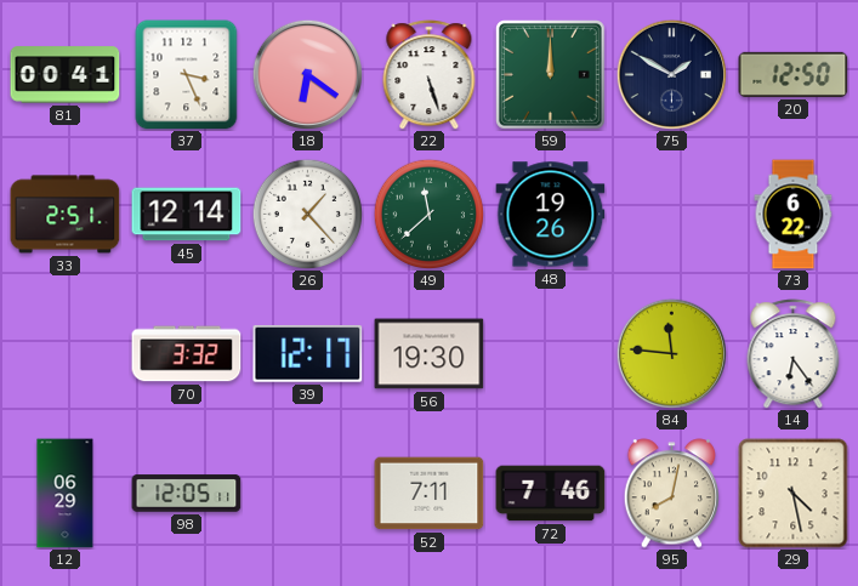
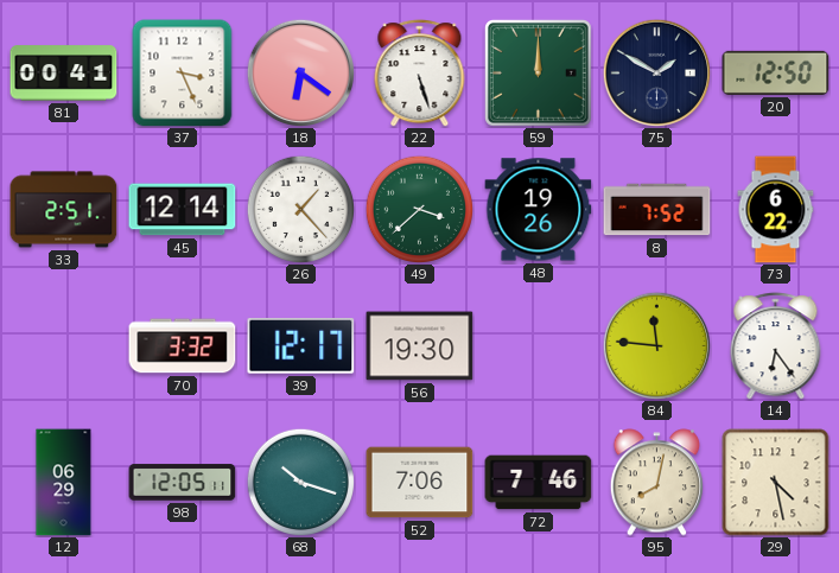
49: 11:38 -> 3:38
8: none -> 7:52
68: none -> 10:18
52: 7:11 -> 7:06
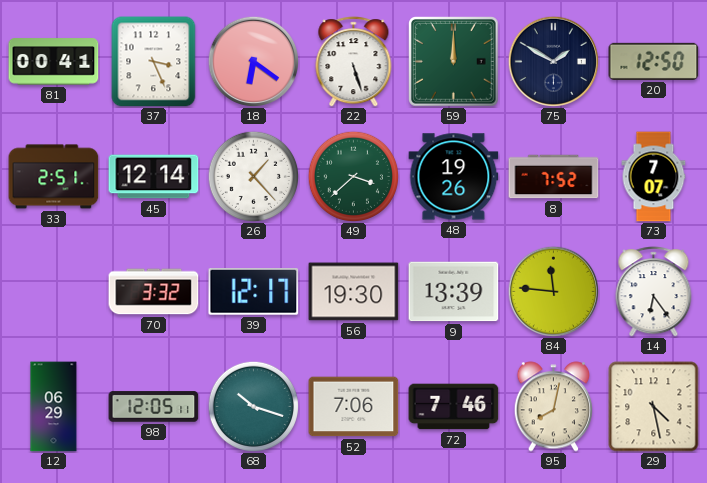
73: 6:22 -> 7:07
9: none -> 13:39
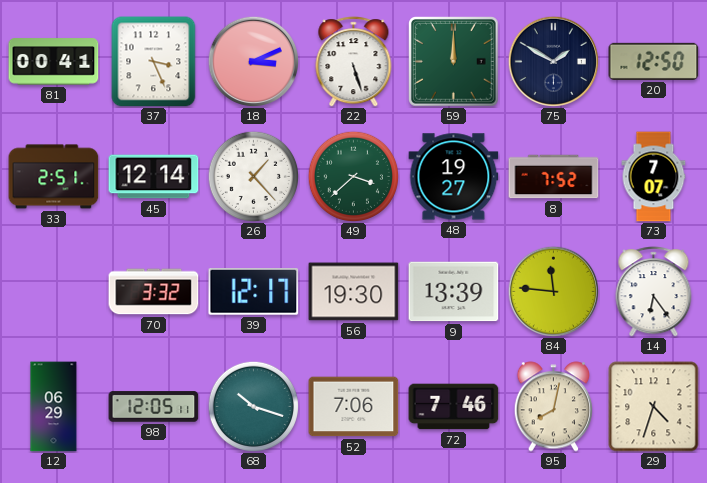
18: 6:21 -> 3:11
48: 19:26 -> 19:27
29: 4:28 -> 4:33
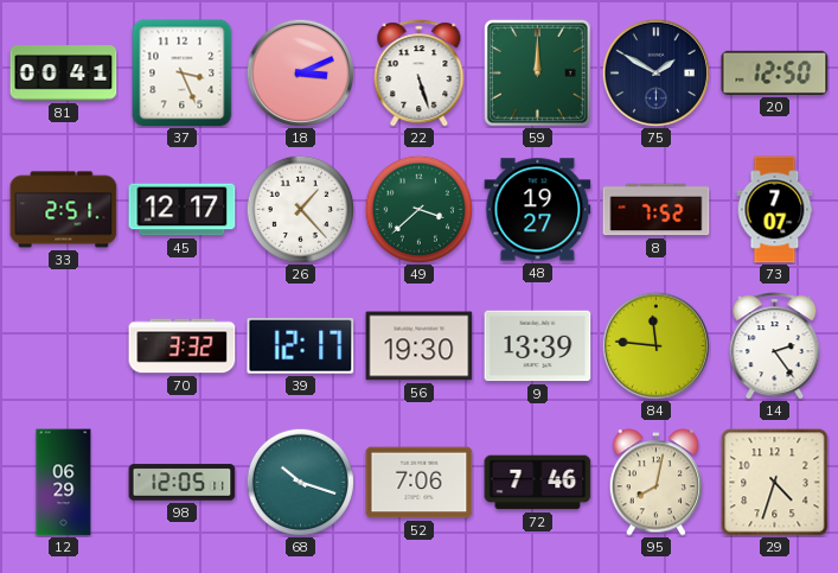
45: 12:14 -> 12:17
14: 6:24 -> 2:24
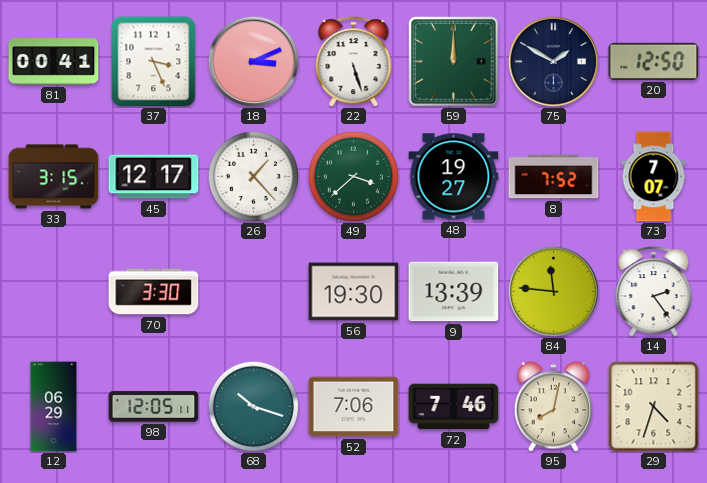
33: 2:51 -> 3:15
70: 3:32 -> 3:30
39: 12:17 -> none
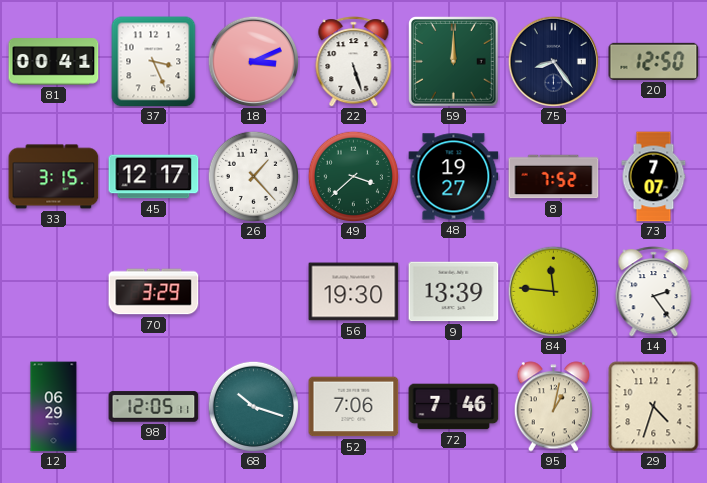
75: 1:50 -> 8:24
70: 3:30 -> 3:29
95: 8:02 -> 1:02
